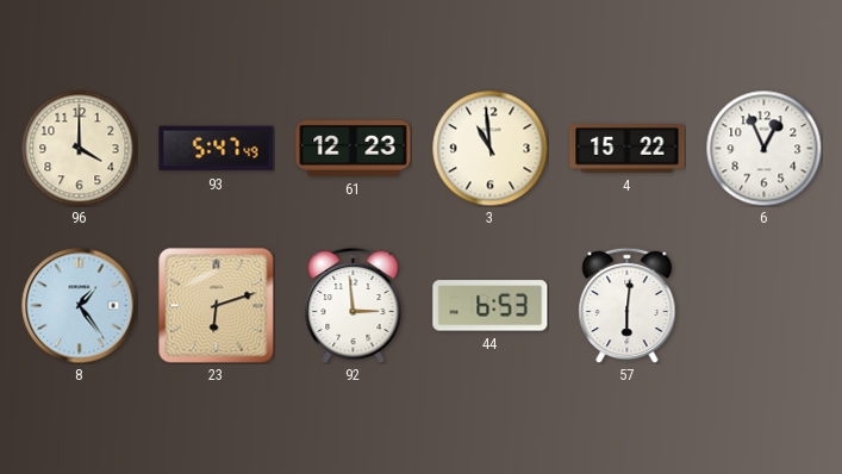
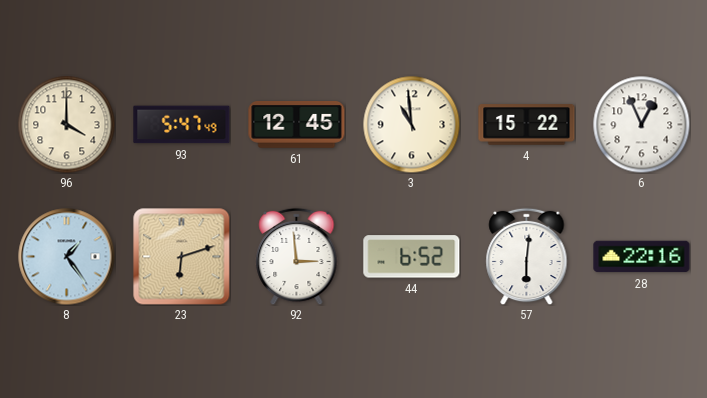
61: 12:23 -> 12:45
44: 6:53 -> 6:52
28: none -> 22:16
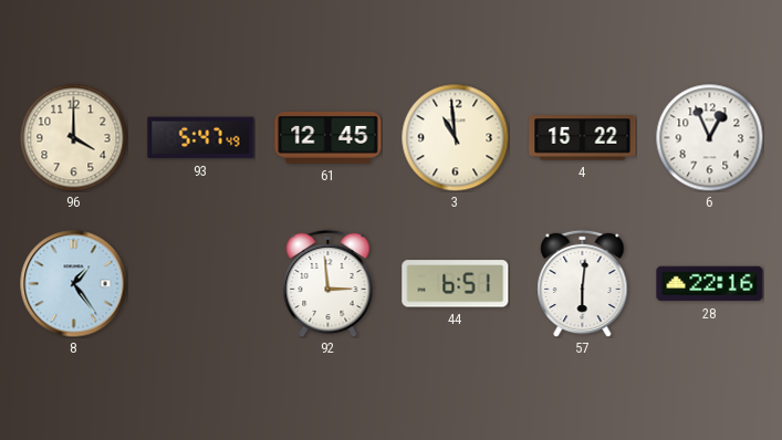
23: 6:12 -> none
44: 6:52 -> 6:51
